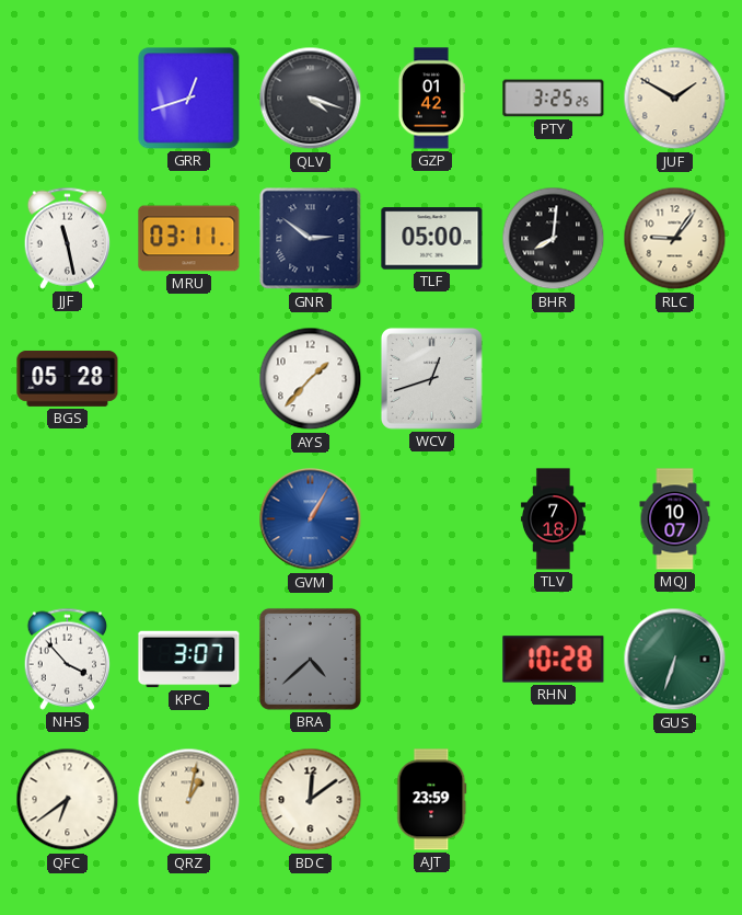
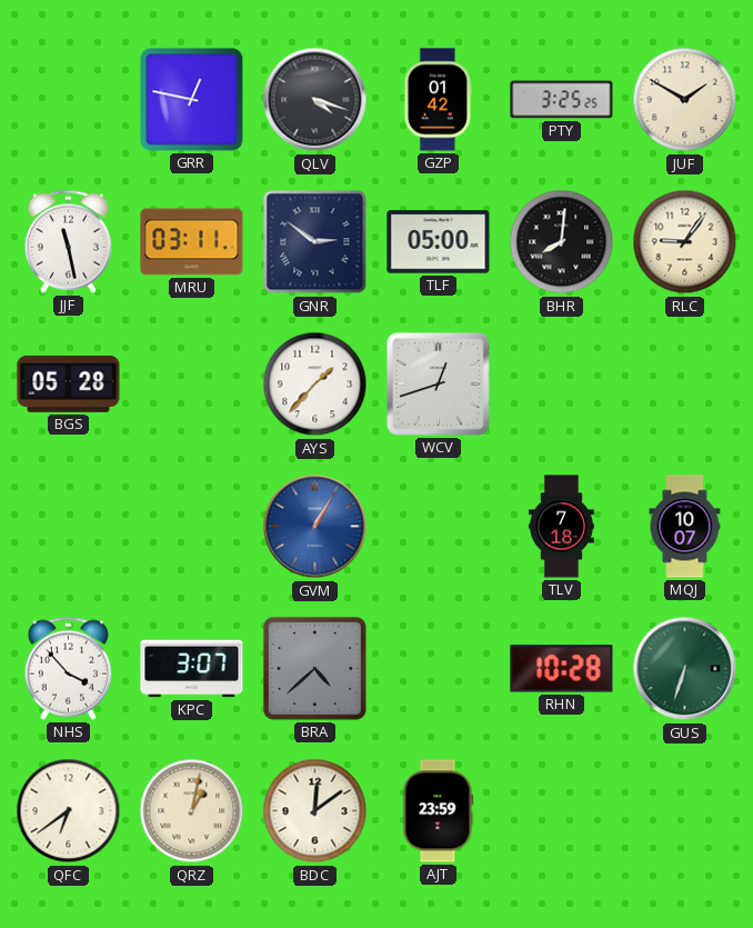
GRR: 12:42 -> 12:47
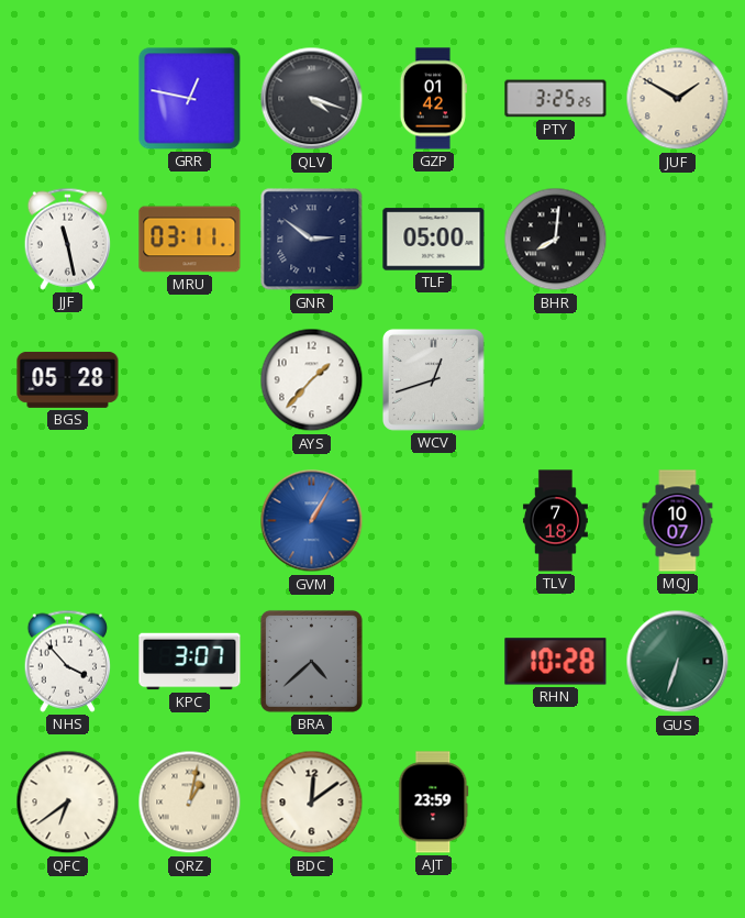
RLC: 9:06 -> none
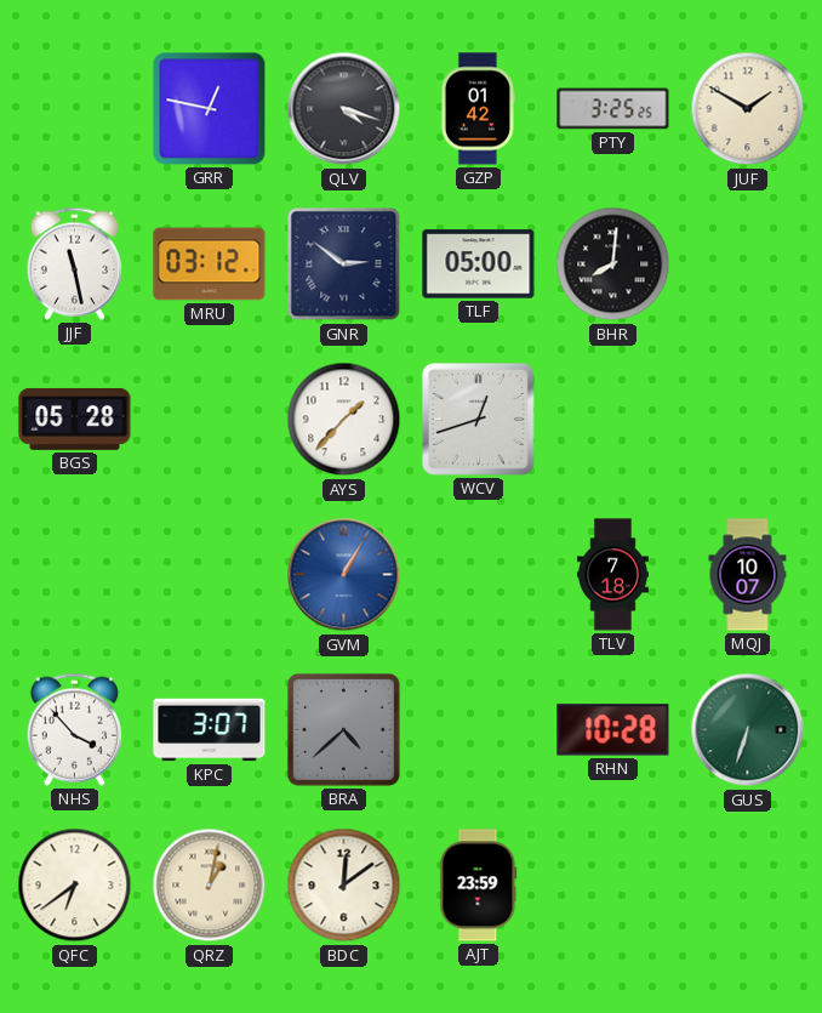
MRU: 03:11 -> 03:12
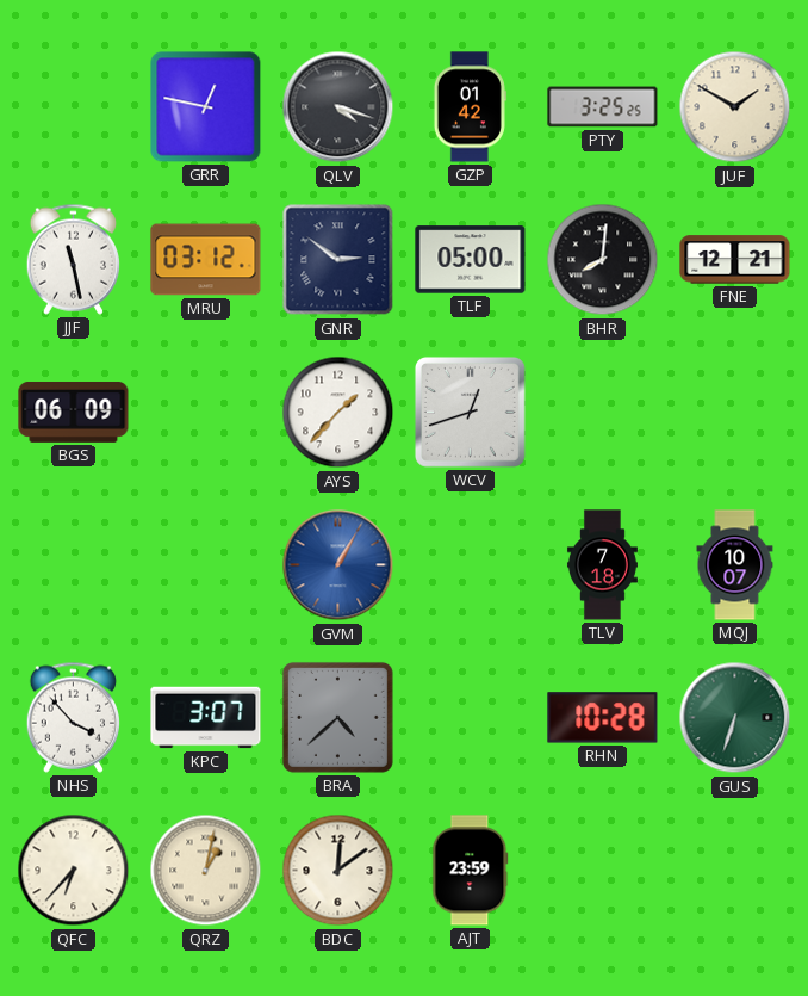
FNE: none -> 12:21
BGS: 05:28 -> 06:09
QFC: 6:39 -> 6:37
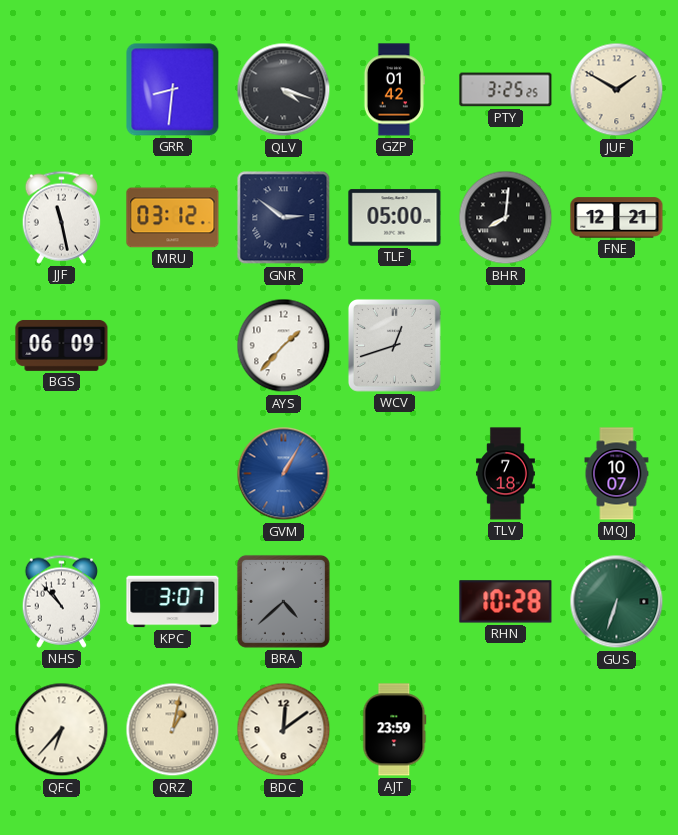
GRR: 12:47 -> 8:31
NHS: 3:53 -> 10:53
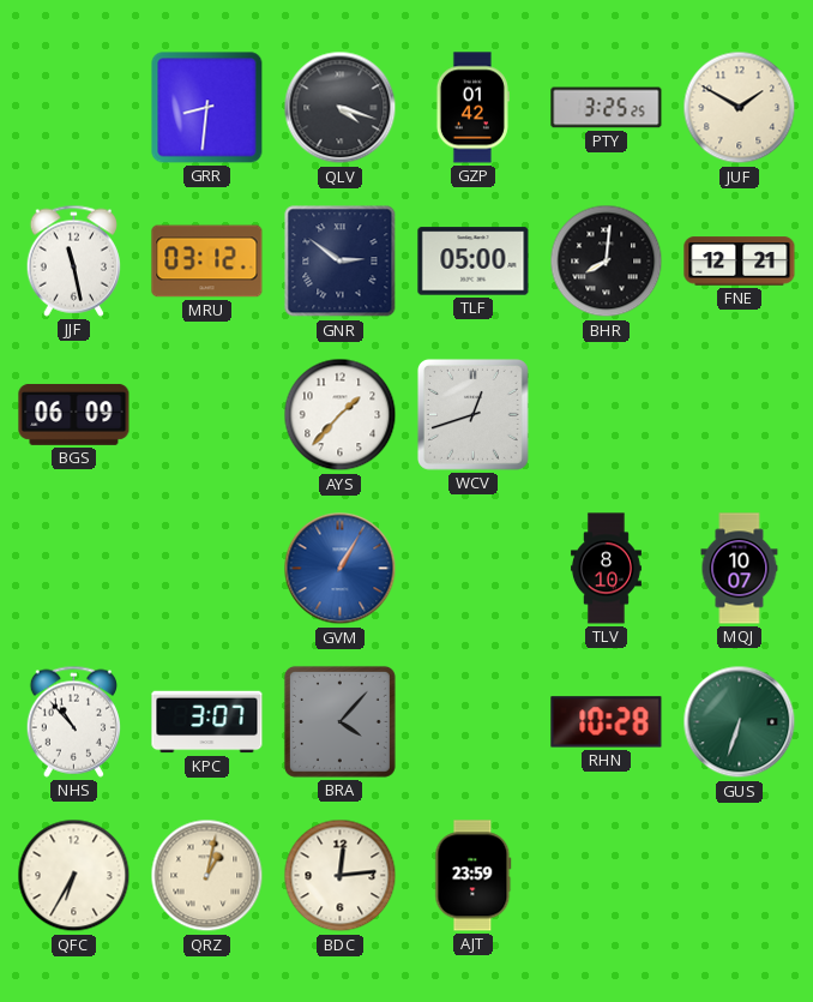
TLV: 7:18 -> 8:10
BRA: 4:38 -> 4:07
QFC: 6:37 -> 6:35
BDC: 12:09 -> 12:14
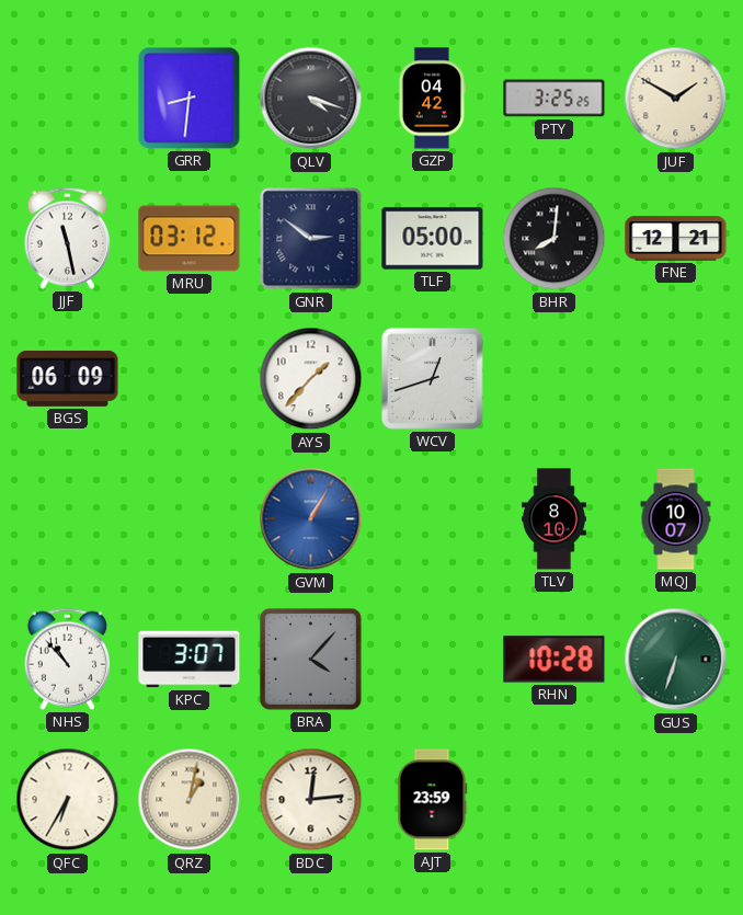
GZP: 01:42 -> 04:42
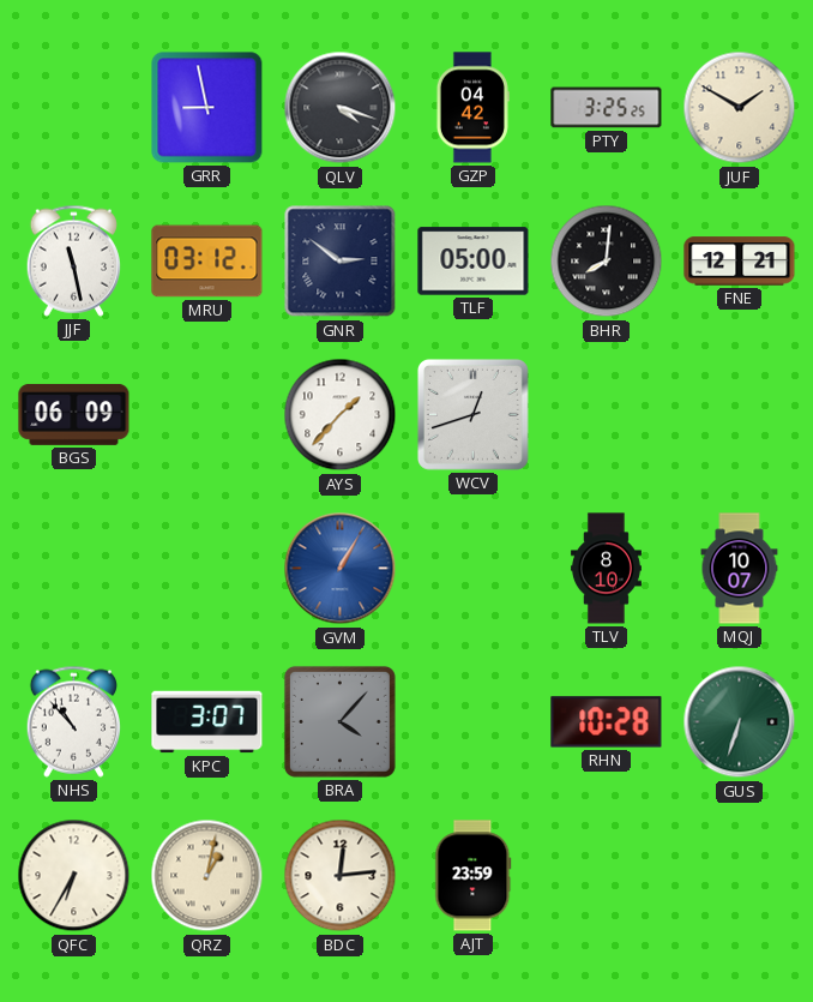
GRR: 8:31 -> 8:58
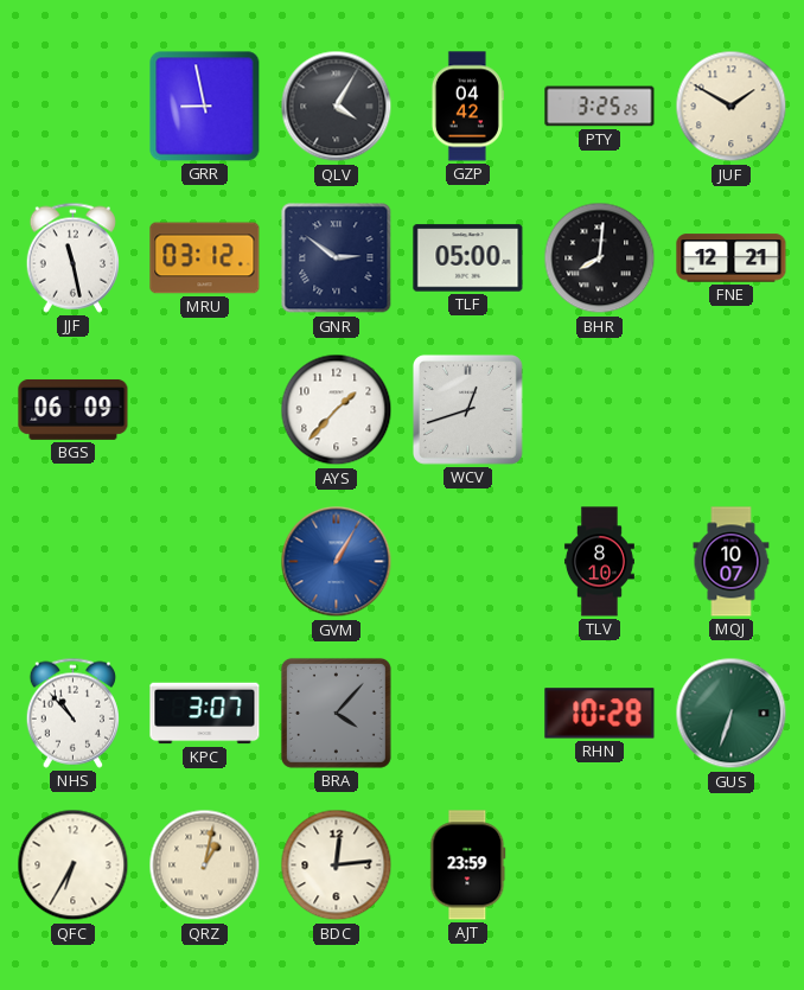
QLV: 4:18 -> 4:05
